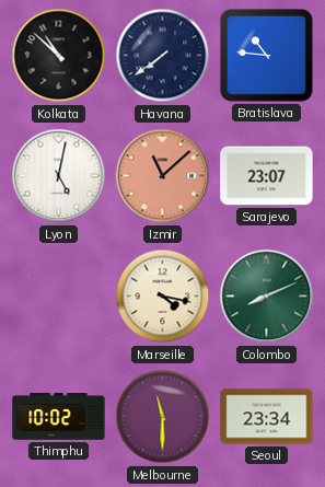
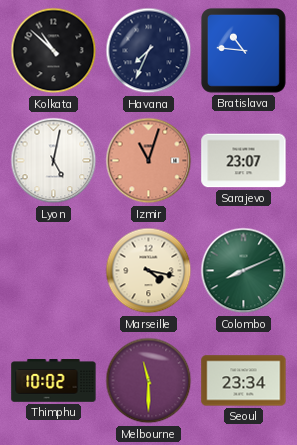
Havana: 7:39 -> 7:34
Izmir: 11:08 -> 11:03
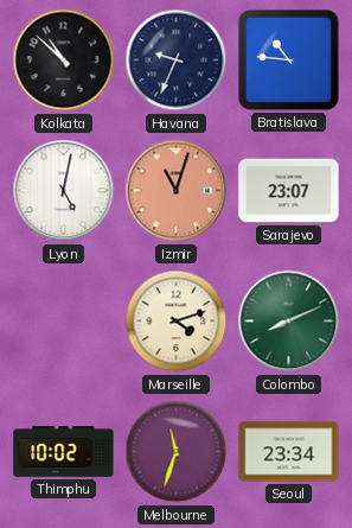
Havana: 7:34 -> 9:34
Marseille: 4:17 -> 4:12
Melbourne: 11:30 -> 11:33
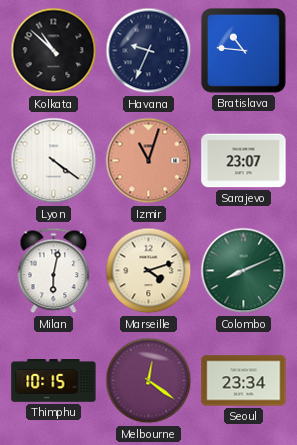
Lyon: 5:02 -> 4:21
Milan: none -> 6:02
Thimphu: 10:02 -> 10:15
Melbourne: 11:33 -> 12:21
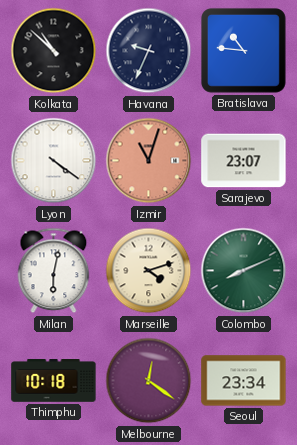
Thimphu: 10:15 -> 10:18
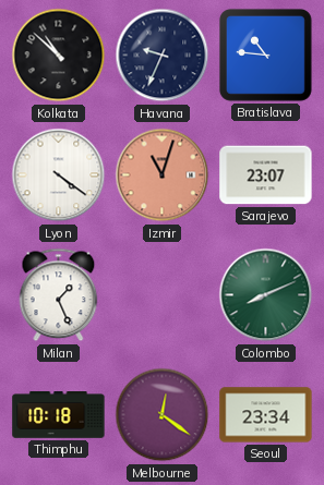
Milan: 6:02 -> 1:26
Marseille: 4:12 -> none
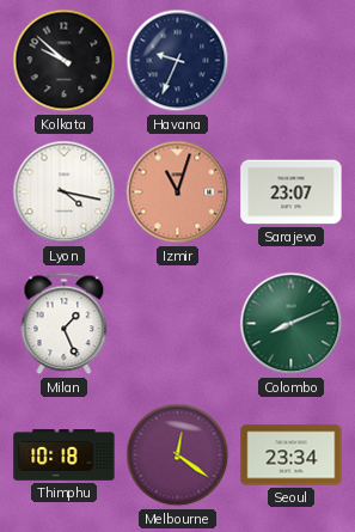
Kolkata: 10:52 -> 9:52
Bratislava: 10:46 -> none
Lyon: 4:21 -> 4:17
